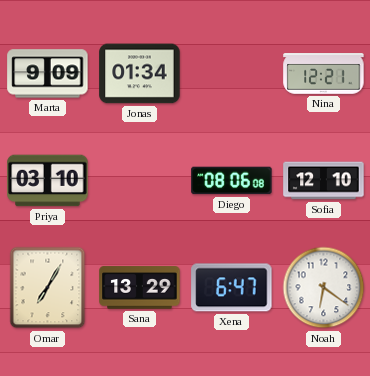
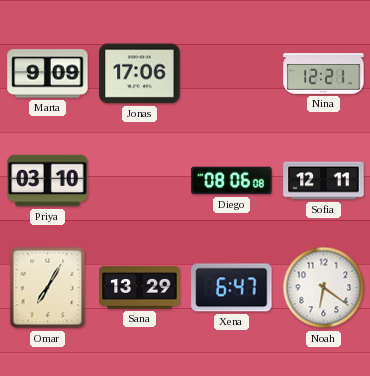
Jonas: 01:34 -> 17:06
Sofia: 12:10 -> 12:11
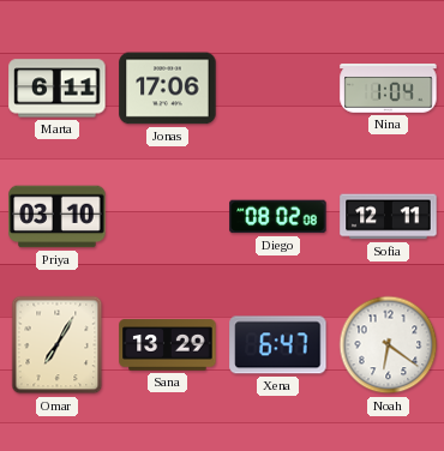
Marta: 9:09 -> 6:11
Nina: 12:21 -> 1:04
Diego: 08:06 -> 08:02
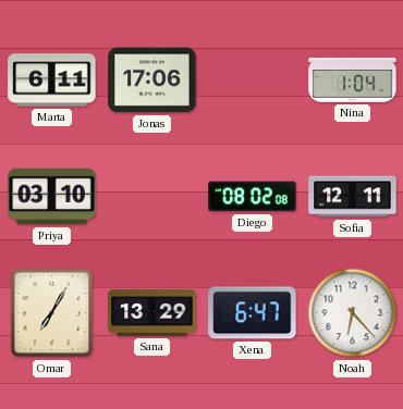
Noah: 6:21 -> 6:23
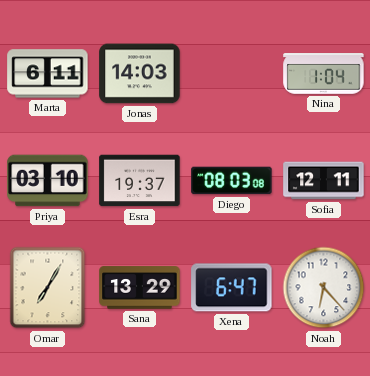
Jonas: 17:06 -> 14:03
Esra: none -> 19:37
Diego: 08:02 -> 08:03
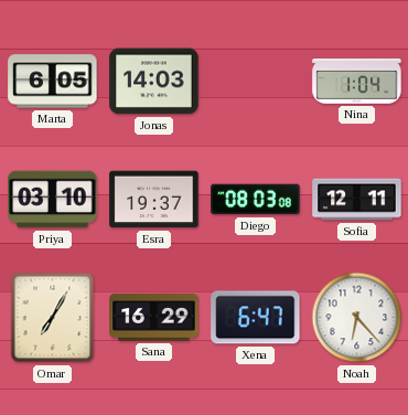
Marta: 6:11 -> 6:05
Sana: 13:29 -> 16:29
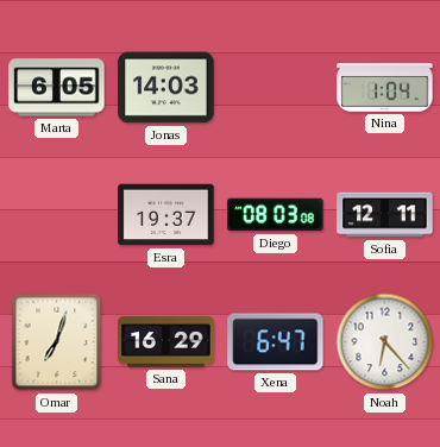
Priya: 03:10 -> none
Omar: 7:05 -> 7:03
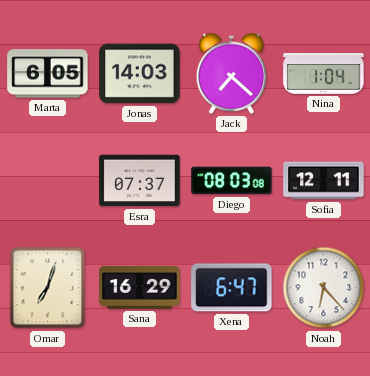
Jack: none -> 7:22
Esra: 19:37 -> 07:37
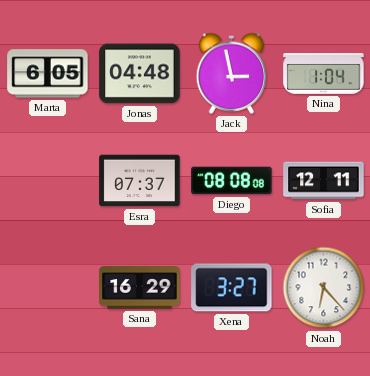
Jonas: 14:03 -> 04:48
Jack: 7:22 -> 2:58
Diego: 08:03 -> 08:08
Omar: 7:03 -> none
Xena: 6:47 -> 3:27
